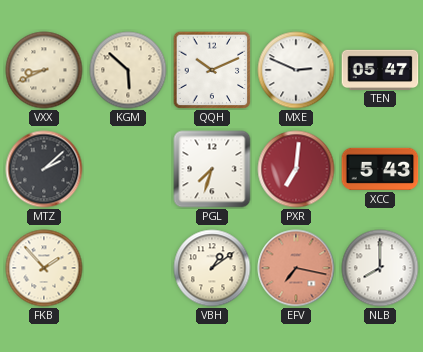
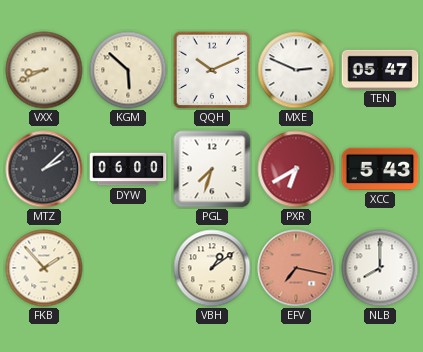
DYW: none -> 06:00
PXR: 7:01 -> 6:40
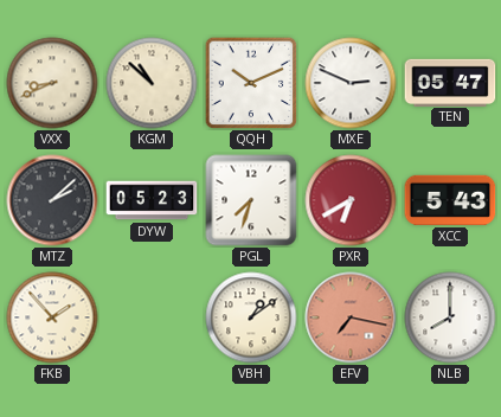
KGM: 5:52 -> 10:52
DYW: 06:00 -> 05:23
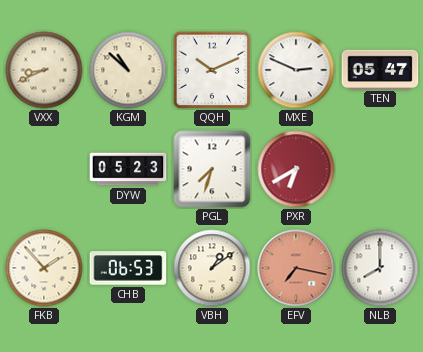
MTZ: 2:08 -> none
XCC: 5:43 -> none
CHB: none -> 06:53
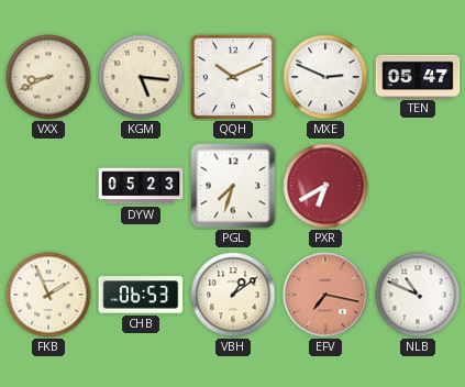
KGM: 10:52 -> 5:16
FKB: 1:53 -> 1:56
NLB: 8:00 -> 10:49
